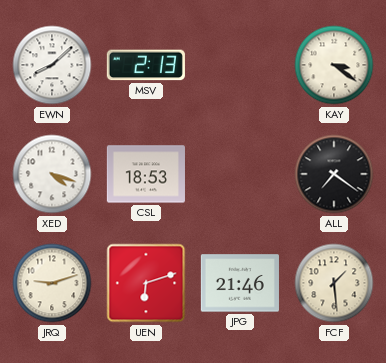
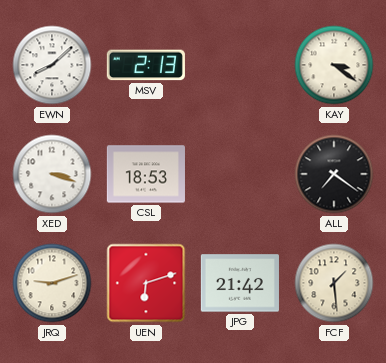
XED: 4:18 -> 3:18
JPG: 21:46 -> 21:42
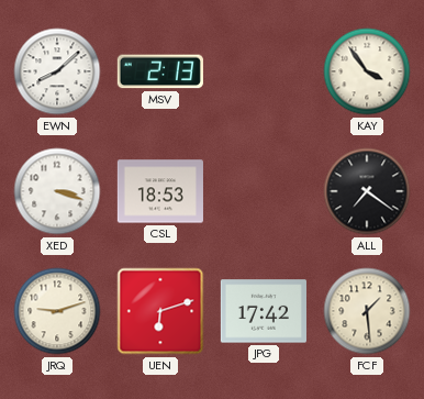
KAY: 3:21 -> 3:54
JPG: 21:42 -> 17:42
